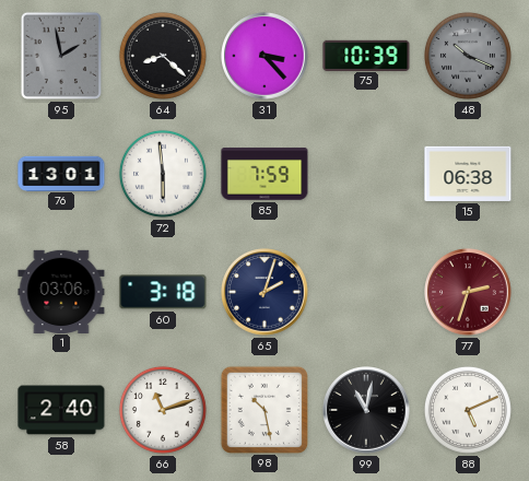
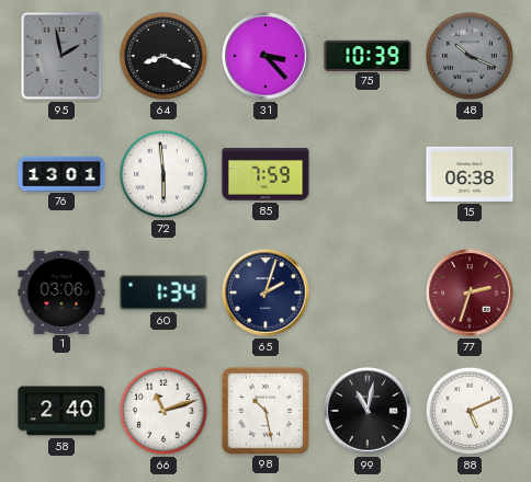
64: 8:22 -> 8:19
60: 3:18 -> 1:34
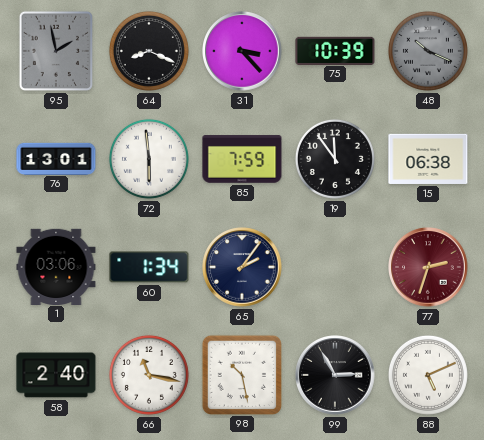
19: none -> 11:54
65: 2:03 -> 2:06
66: 11:12 -> 11:17
99: 11:02 -> 2:55
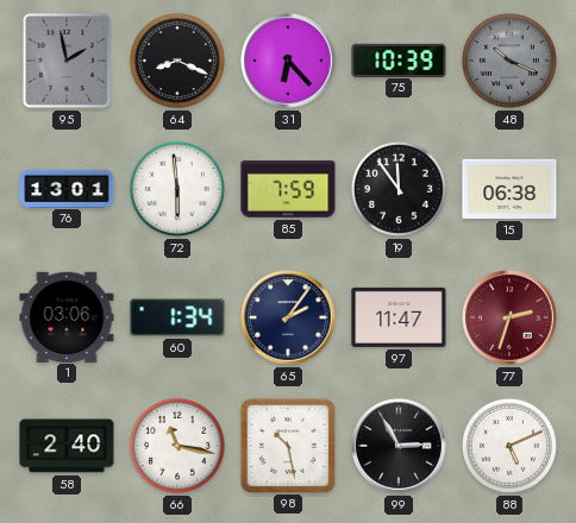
31: 3:23 -> 6:23
97: none -> 11:47
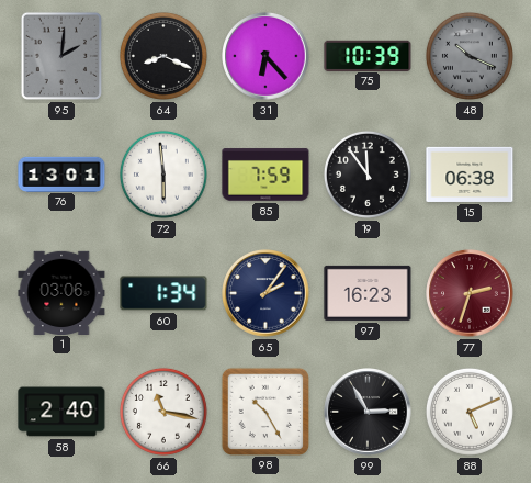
95: 1:58 -> 2:01
97: 11:47 -> 16:23
98: 10:28 -> 10:25
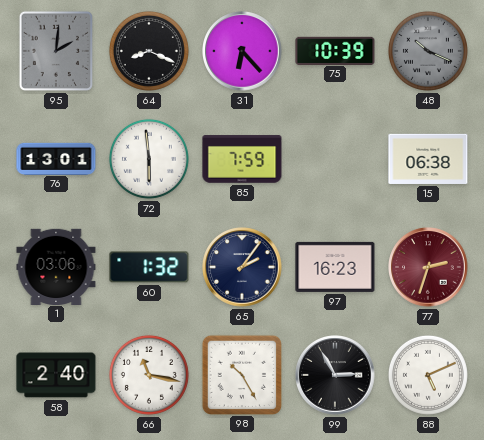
19: 11:54 -> none
60: 1:34 -> 1:32
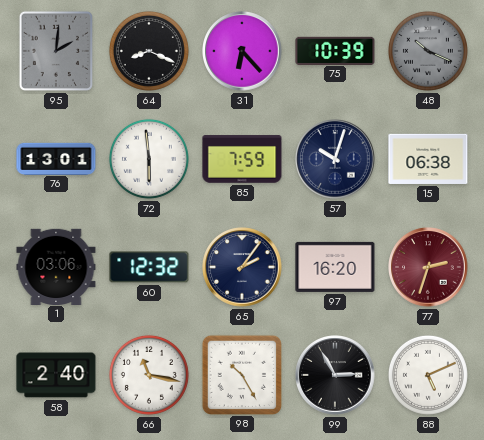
57: none -> 10:03
60: 1:32 -> 12:32
97: 16:23 -> 16:20
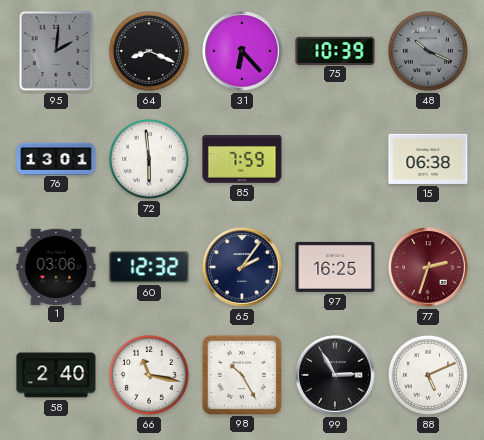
57: 10:03 -> none
97: 16:20 -> 16:25
